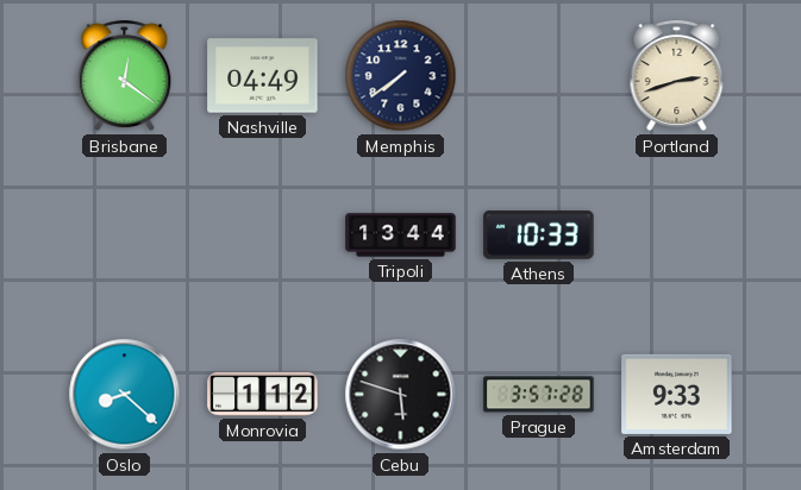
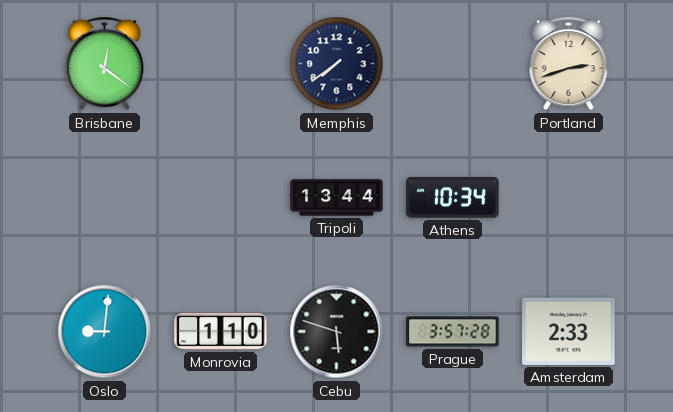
Nashville: 04:49 -> none
Athens: 10:33 -> 10:34
Oslo: 8:22 -> 9:01
Monrovia: 1:12 -> 1:10
Amsterdam: 9:33 -> 2:33
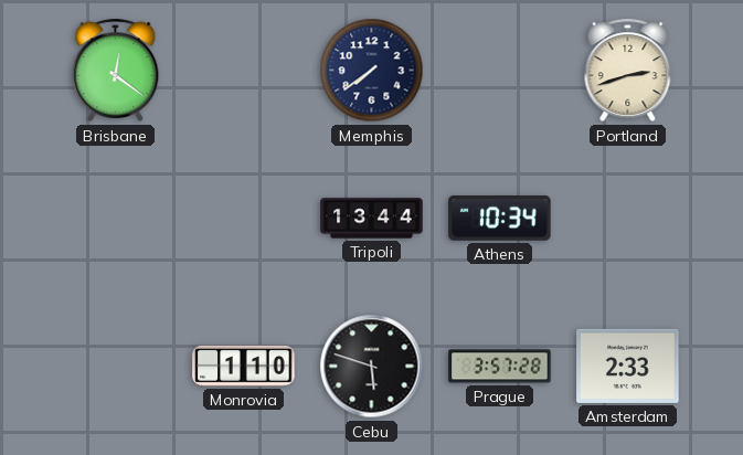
Oslo: 9:01 -> none
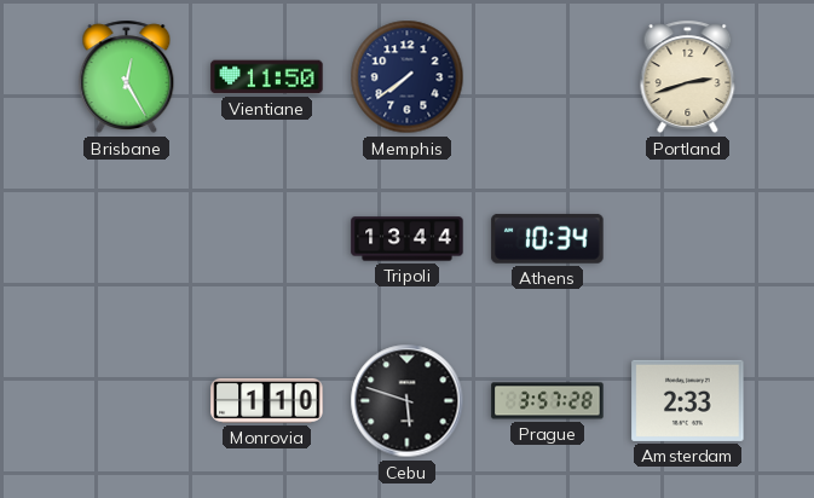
Brisbane: 12:21 -> 12:25
Vientiane: none -> 11:50
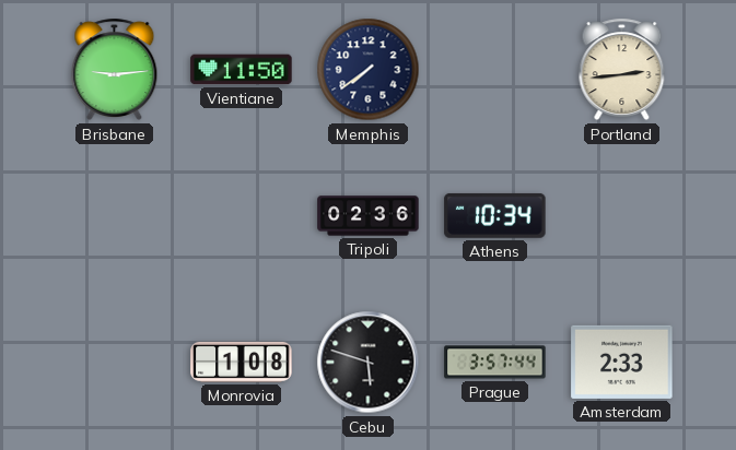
Brisbane: 12:25 -> 9:14
Portland: 2:42 -> 2:44
Tripoli: 13:44 -> 02:36
Monrovia: 1:10 -> 1:08
Prague: 3:57:28 -> 3:57:44
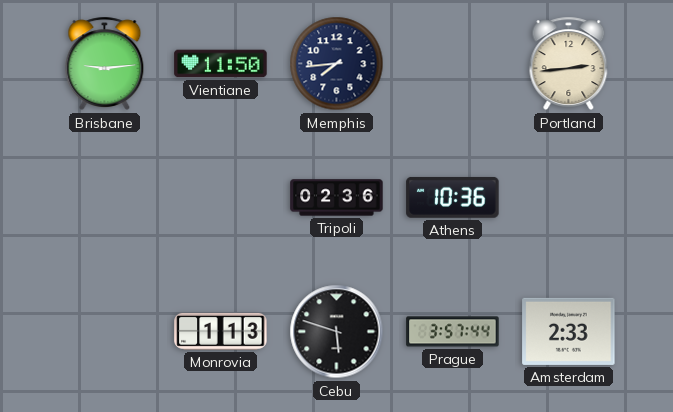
Memphis: 7:39 -> 7:44
Athens: 10:34 -> 10:36
Monrovia: 1:08 -> 1:13
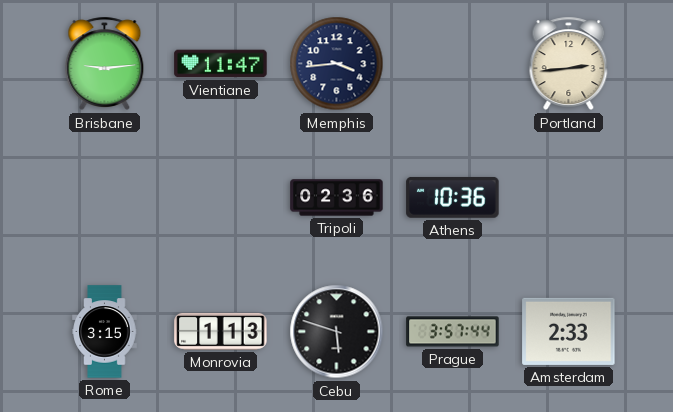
Vientiane: 11:50 -> 11:47
Memphis: 7:44 -> 3:44
Rome: none -> 3:15
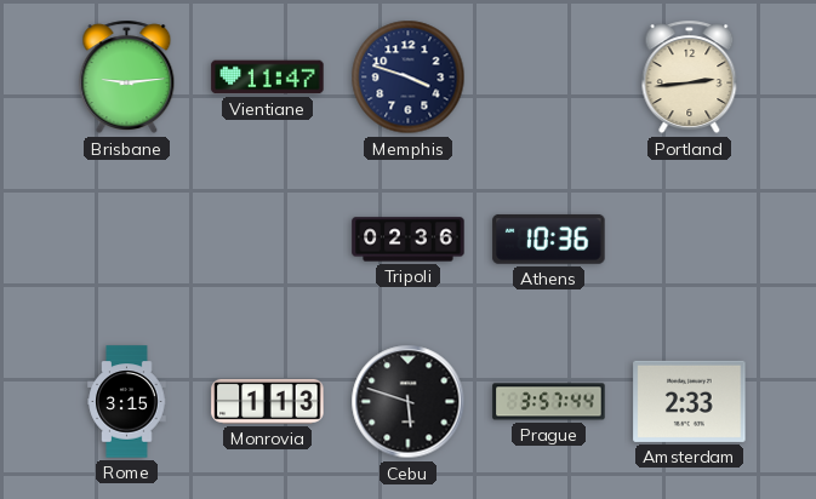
Memphis: 3:44 -> 3:48
